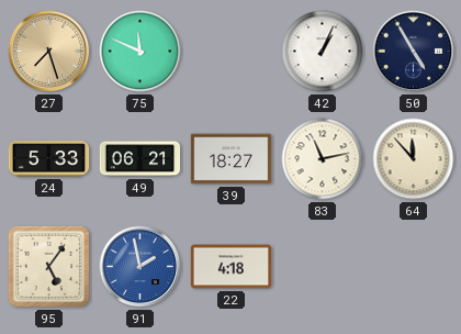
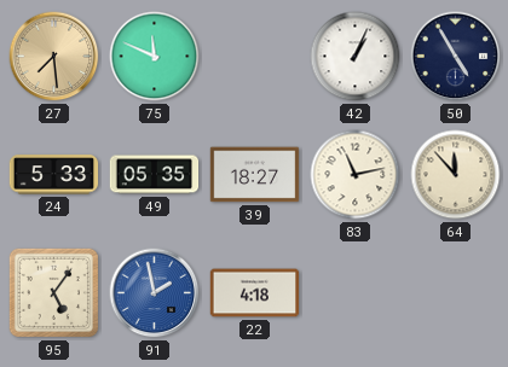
27: 7:27 -> 7:29
49: 06:21 -> 05:35
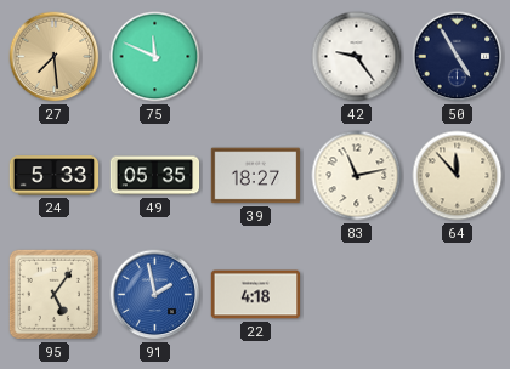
42: 1:04 -> 9:24
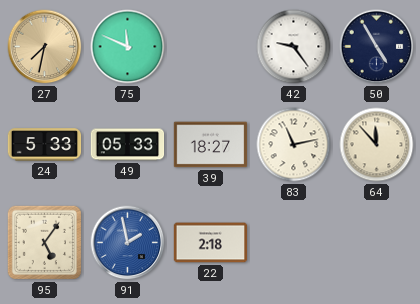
27: 7:29 -> 7:32
49: 05:35 -> 05:33
22: 4:18 -> 2:18
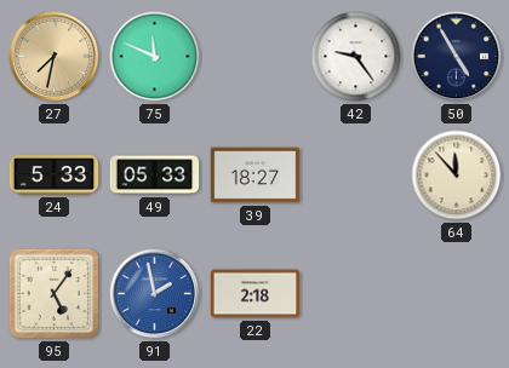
83: 11:13 -> none
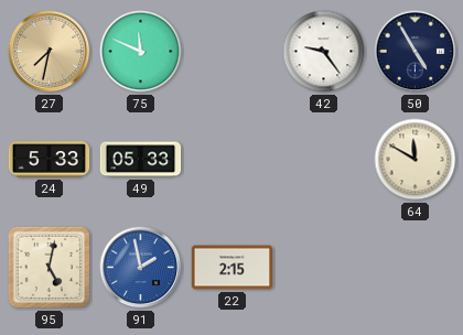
39: 18:27 -> none
64: 11:53 -> 11:50
95: 5:06 -> 5:02
22: 2:18 -> 2:15
